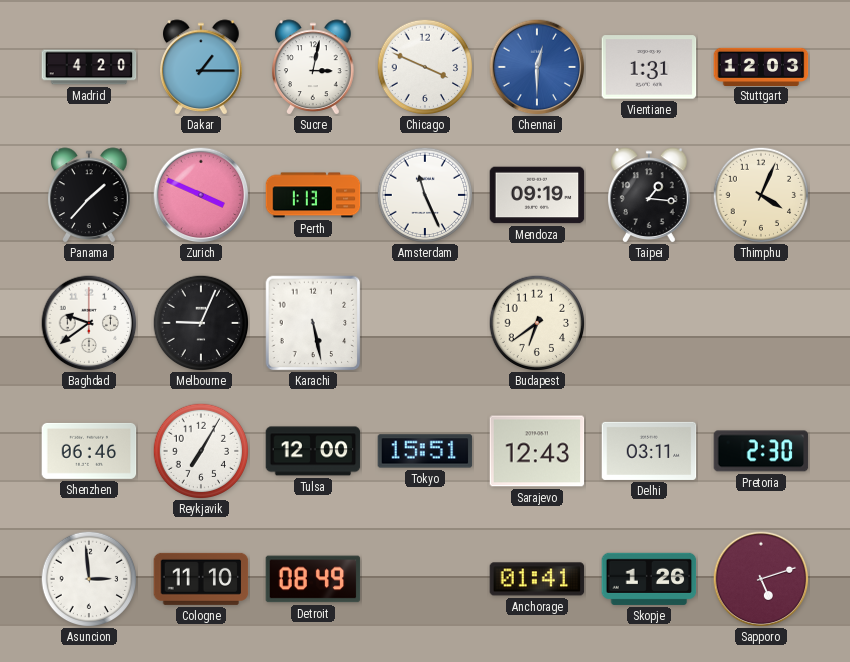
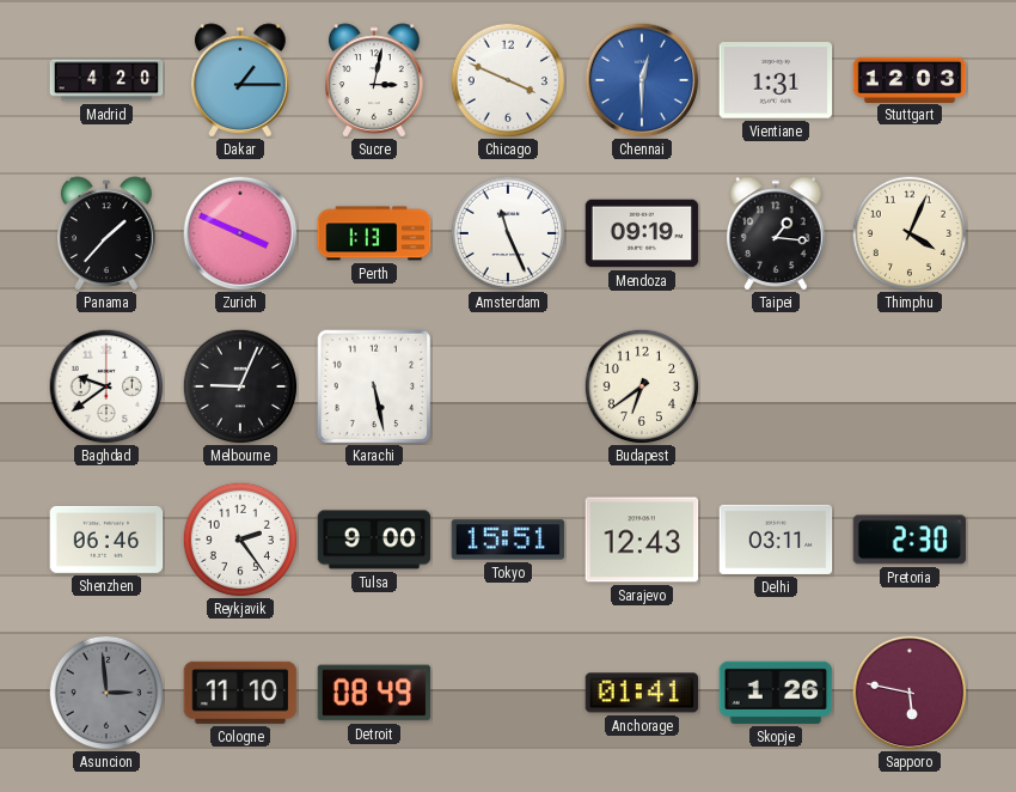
Reykjavik: 7:05 -> 2:24
Tulsa: 12:00 -> 9:00
Asuncion dial: white -> grey
Sapporo: 5:12 -> 5:47
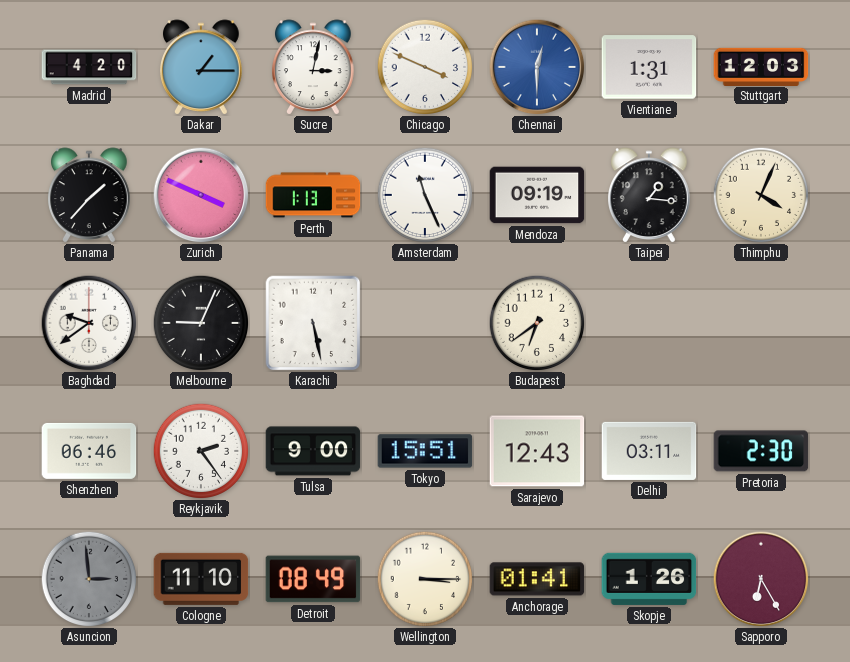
Wellington: none -> 3:15
Sapporo: 5:47 -> 6:25
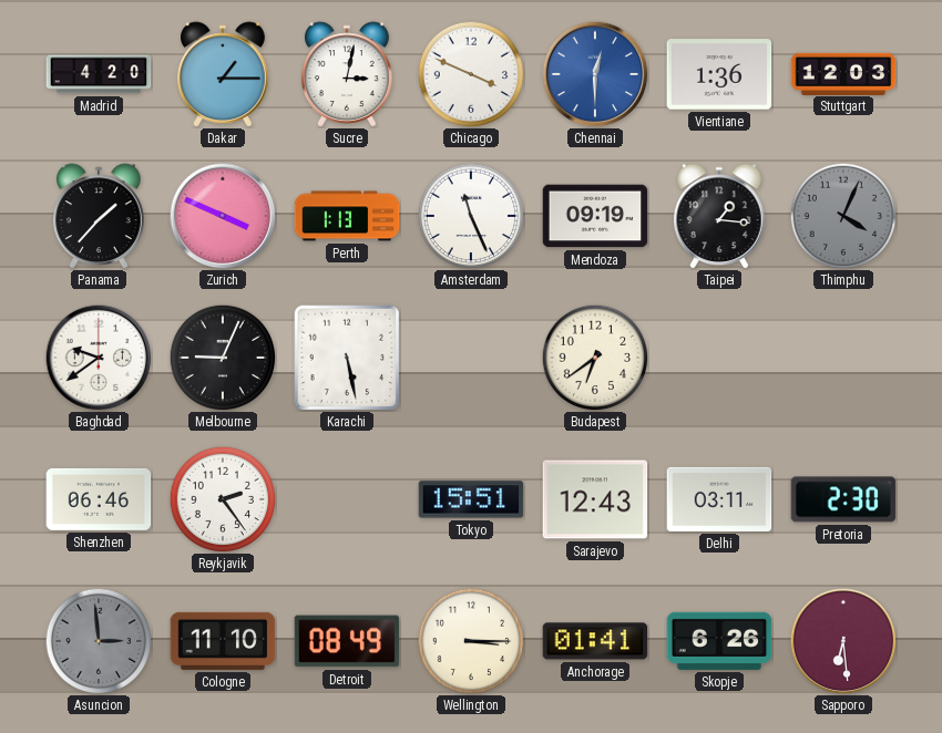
Vientiane: 1:31 -> 1:36
Thimphu dial: cream -> grey
Tulsa: 9:00 -> none
Skopje: 1:26 -> 6:26
Sapporo: 6:25 -> 6:29
